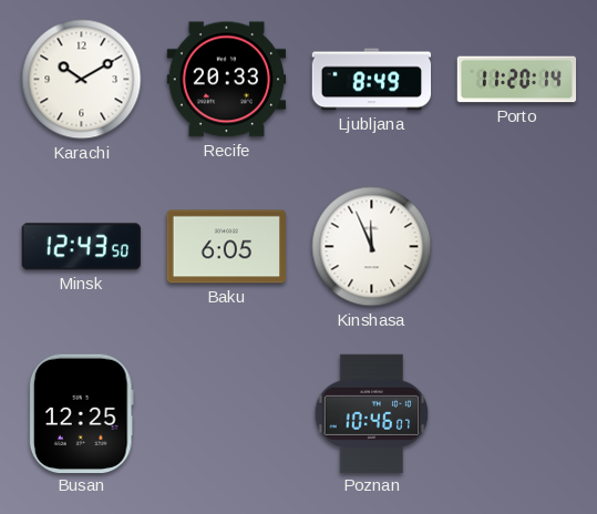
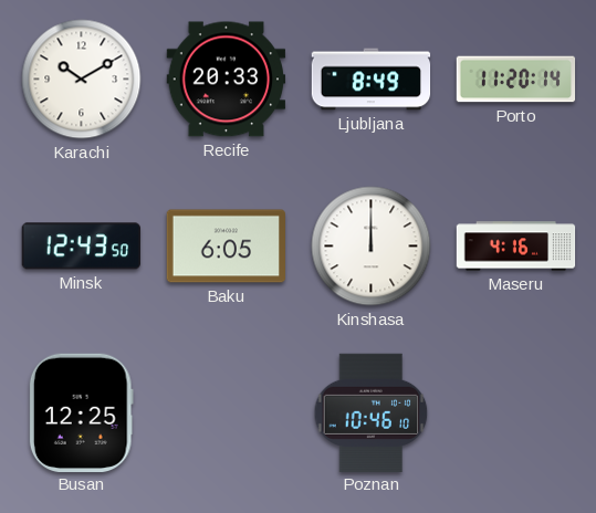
Kinshasa: 11:56 -> 12:00
Maseru: none -> 4:16
Poznan: 10:46:07 -> 10:46:10
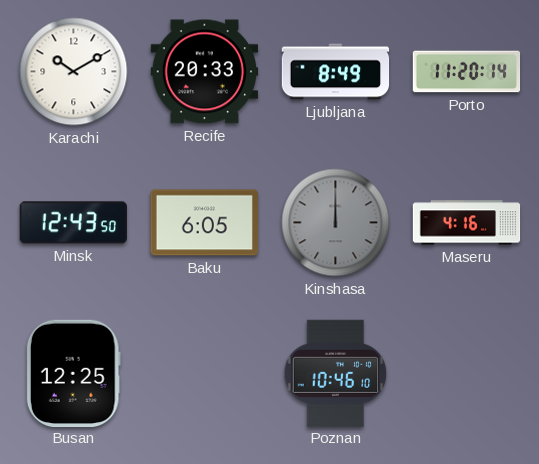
Kinshasa dial: white -> grey
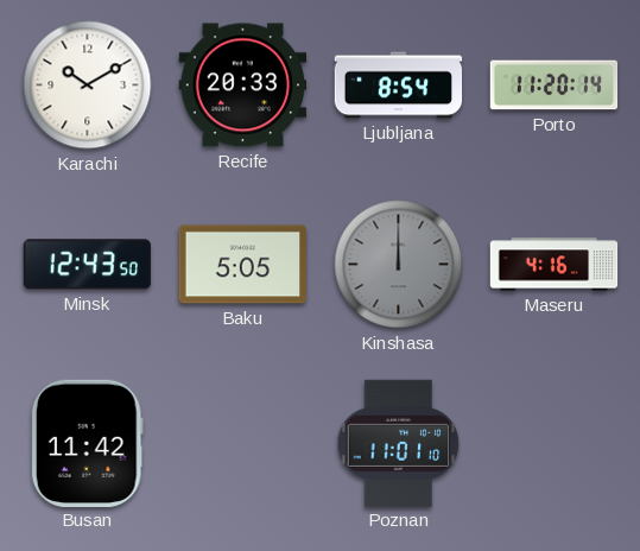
Ljubljana: 8:49 -> 8:54
Baku: 6:05 -> 5:05
Busan: 12:25 -> 11:42
Poznan: 10:46 -> 11:01
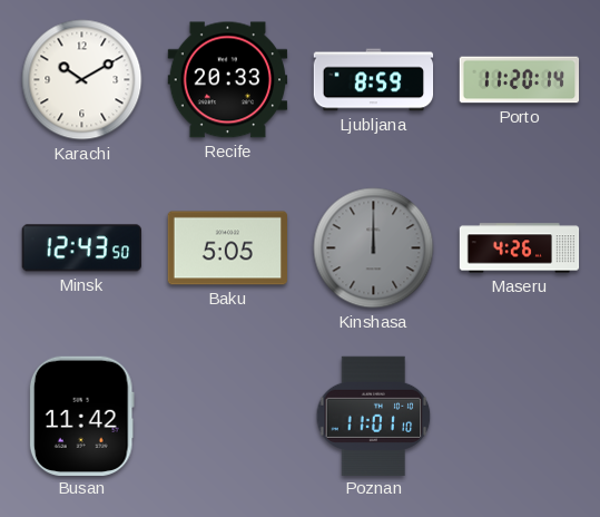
Ljubljana: 8:54 -> 8:59
Maseru: 4:16 -> 4:26
